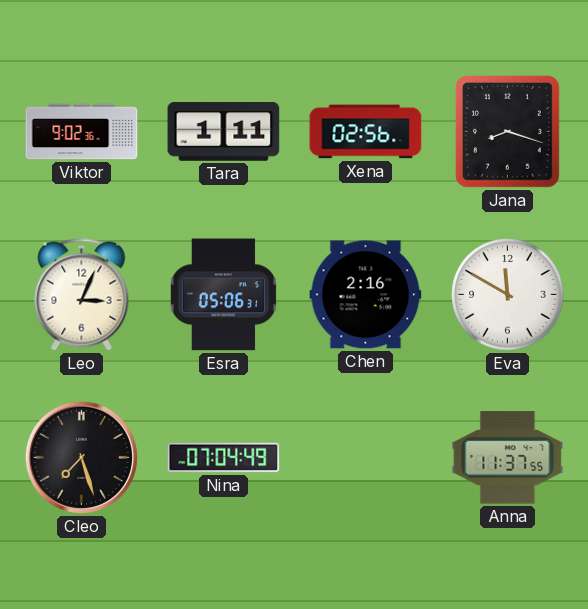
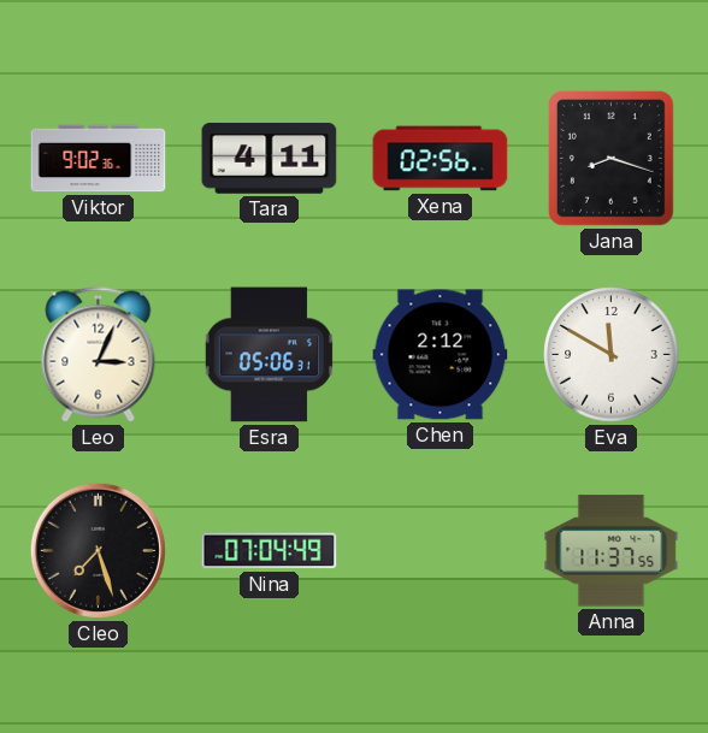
Tara: 1:11 -> 4:11
Chen: 2:16 -> 2:12
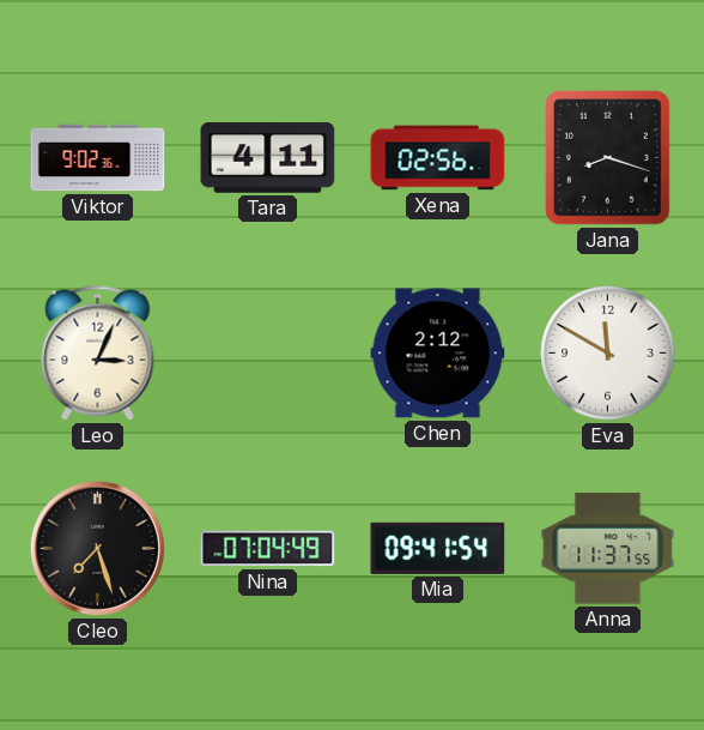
Esra: 05:06 -> none
Mia: none -> 09:41
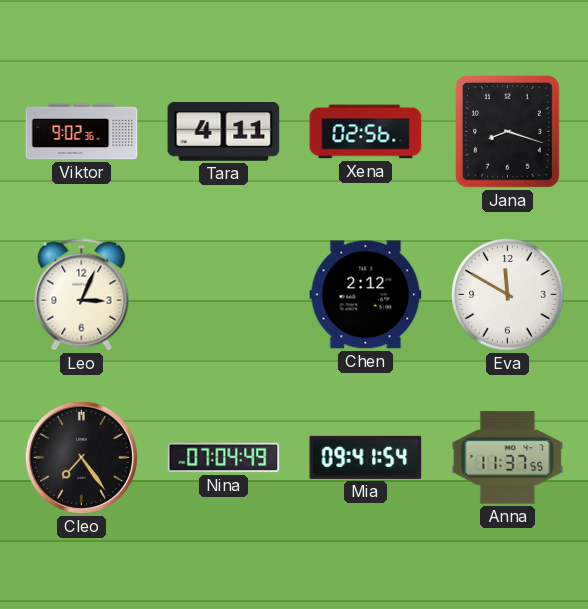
Cleo: 7:27 -> 7:24
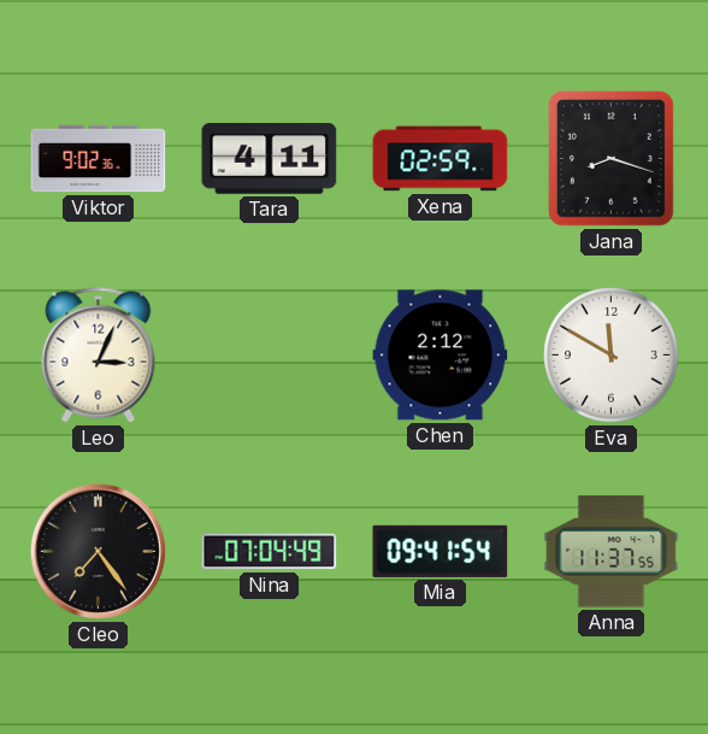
Xena: 02:56 -> 02:59
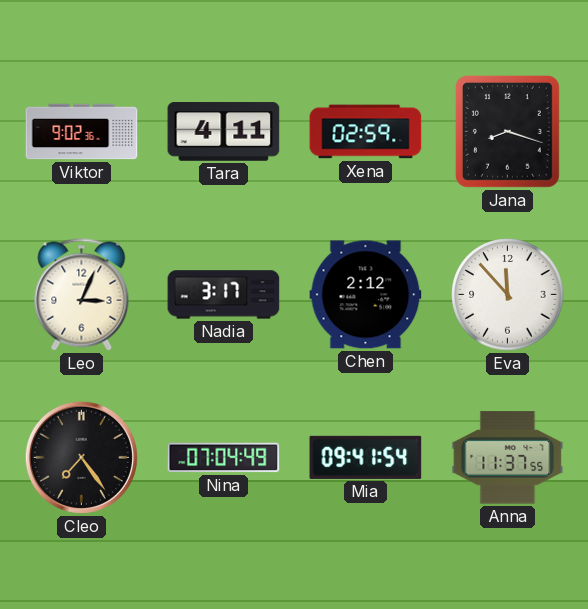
Nadia: none -> 3:17
Eva: 11:50 -> 11:53
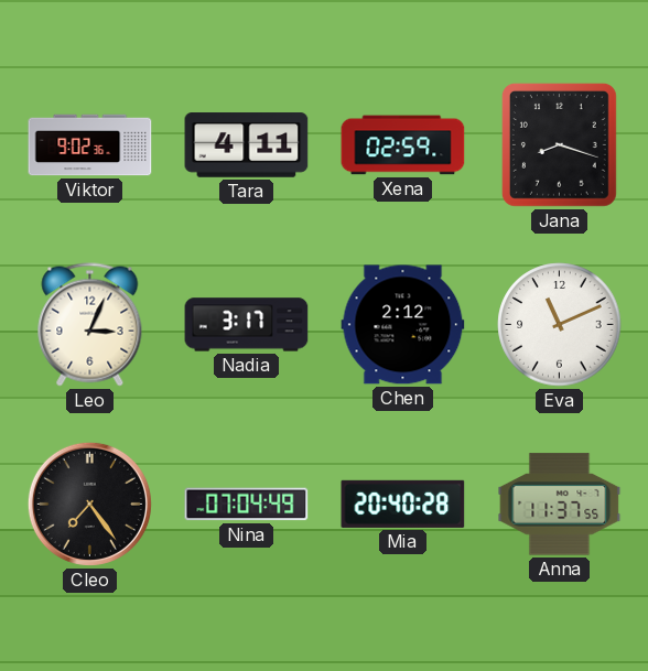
Eva: 11:53 -> 11:11
Mia: 09:41 -> 20:40
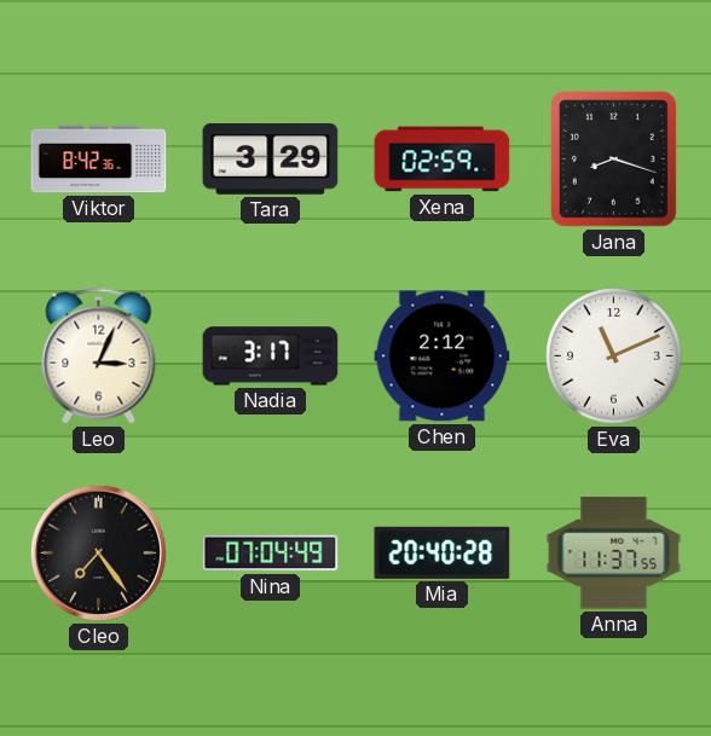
Viktor: 9:02 -> 8:42
Tara: 4:11 -> 3:29
